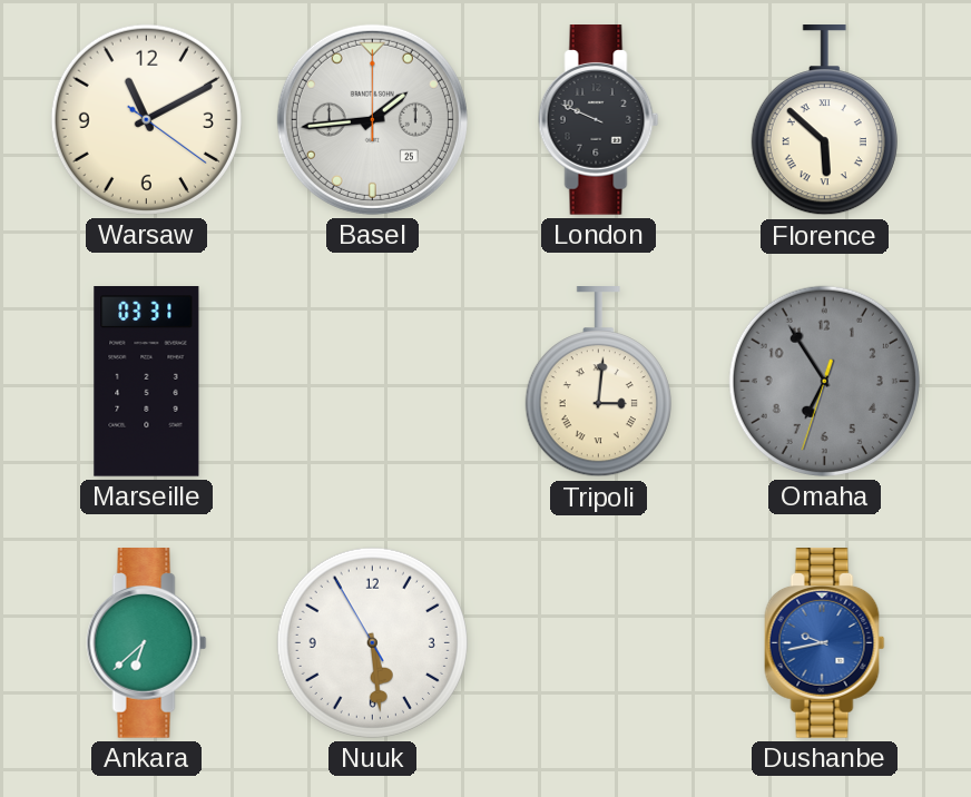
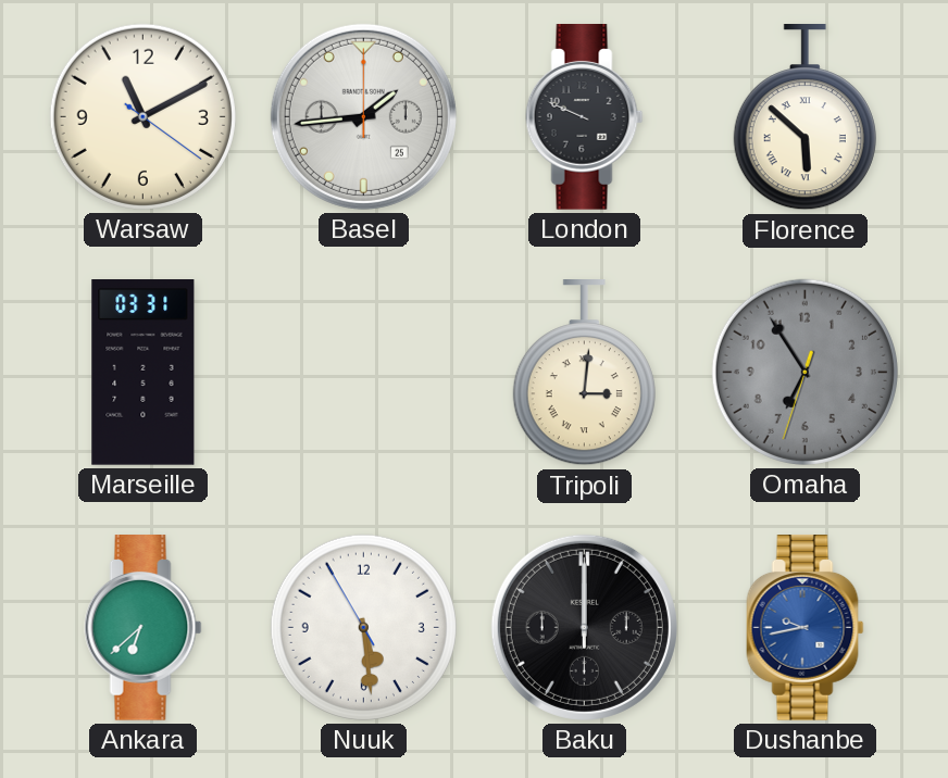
Baku: none -> 12:00
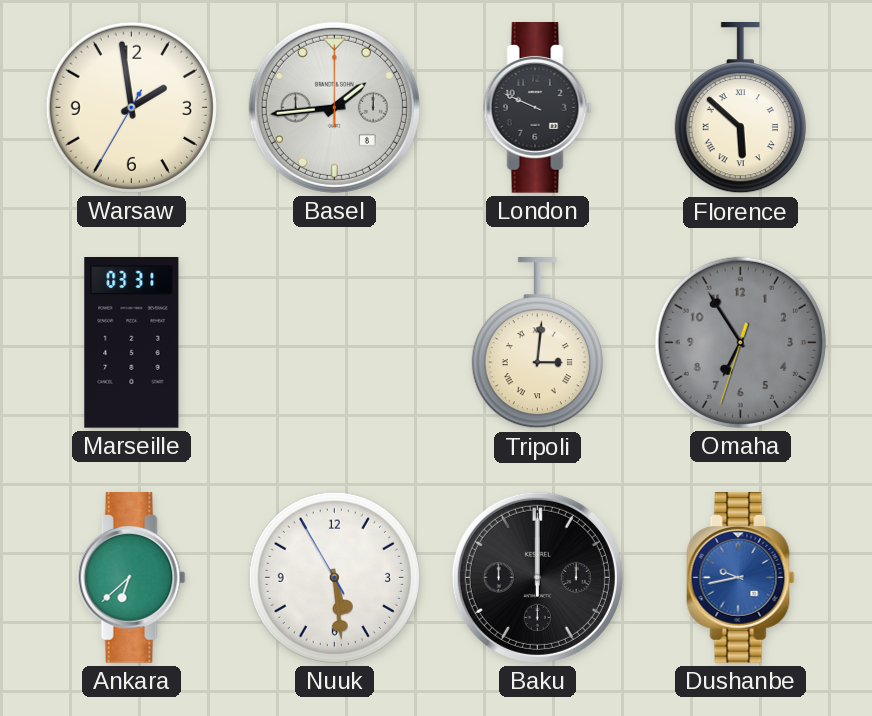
Warsaw: 11:10 -> 1:58
Basel date: 25 -> 8
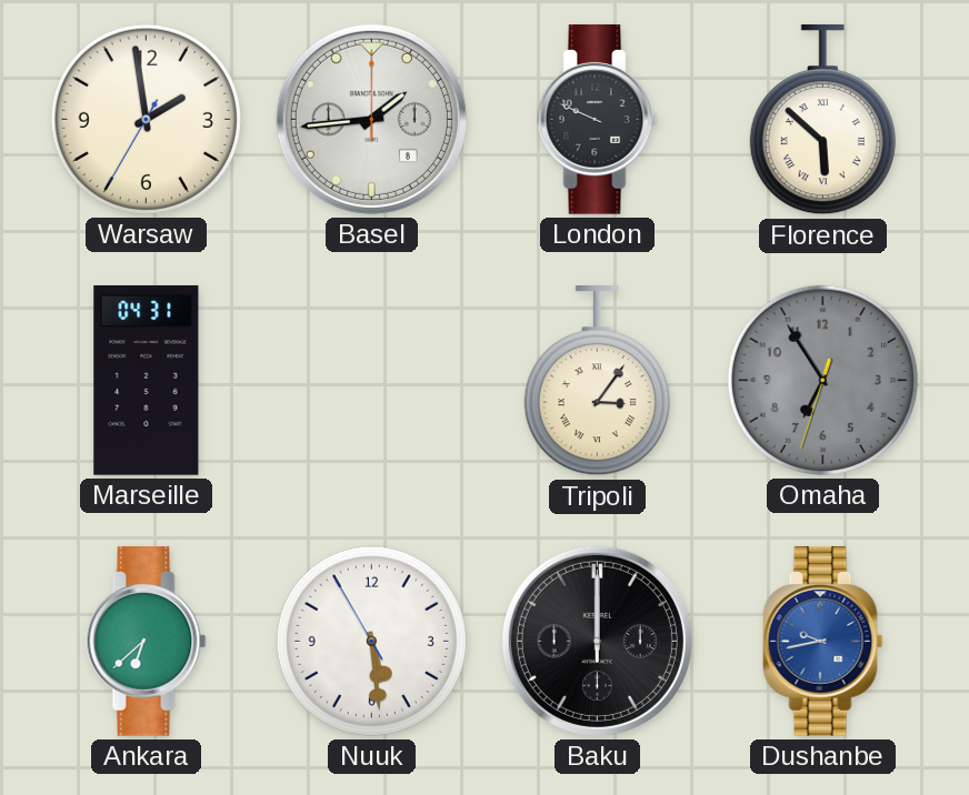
Marseille: 03:31 -> 04:31
Tripoli: 3:01 -> 3:06
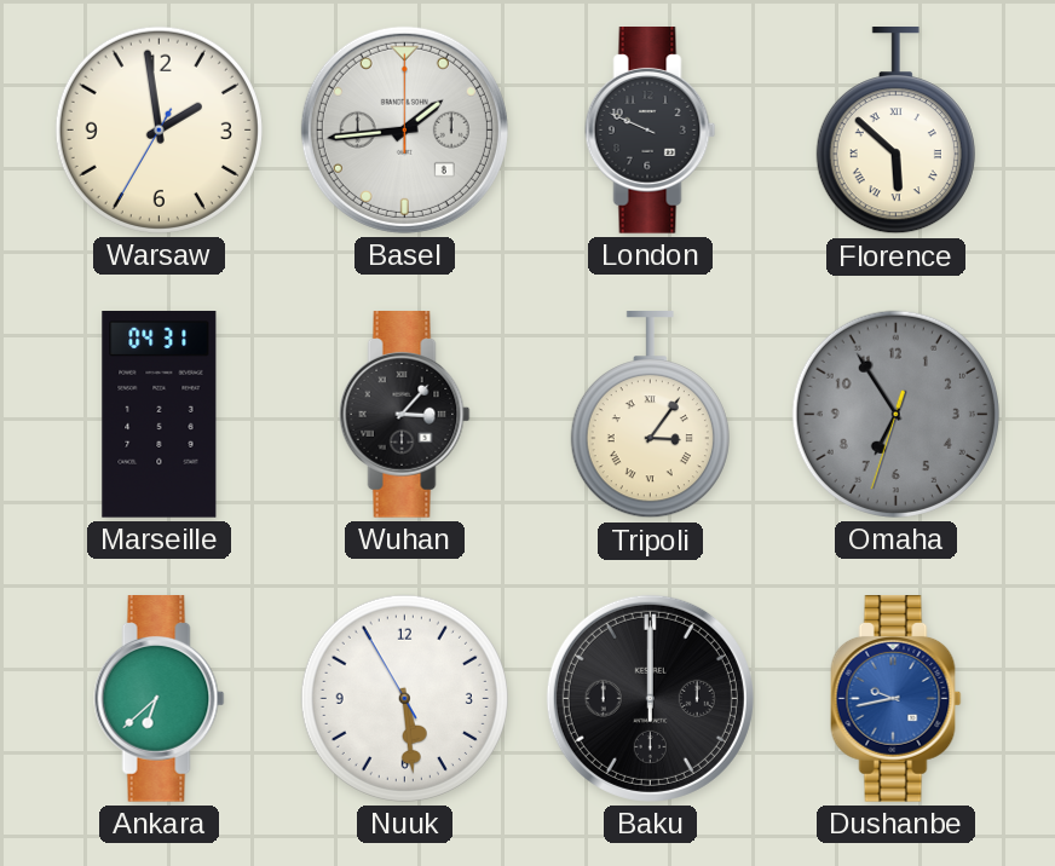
Wuhan: none -> 3:07
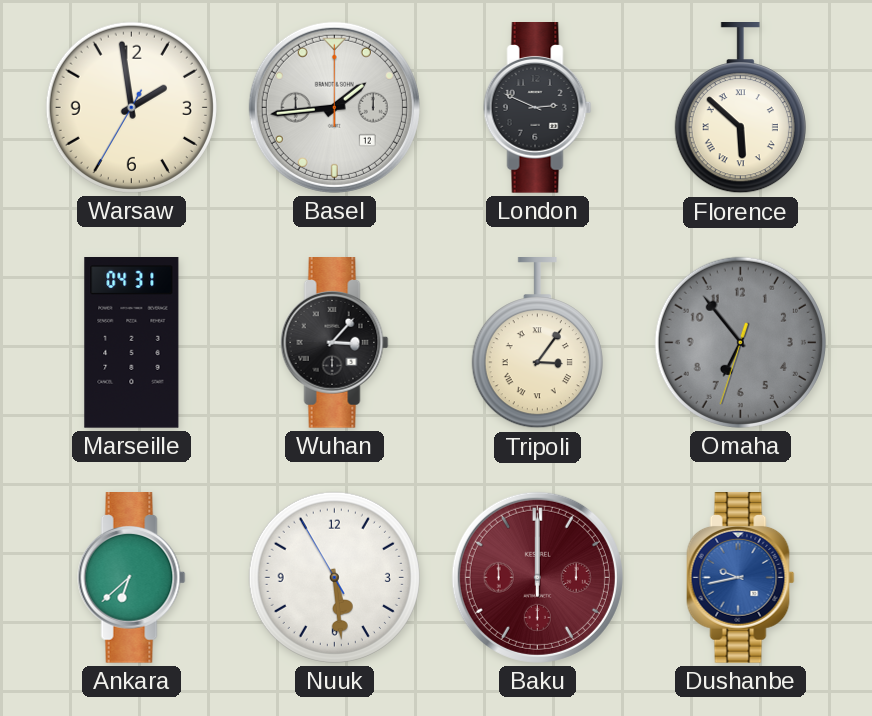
Basel date: 8 -> 12
London: 9:49 -> 2:49
Omaha: 6:54 -> 6:53
Baku dial: black -> burgundy
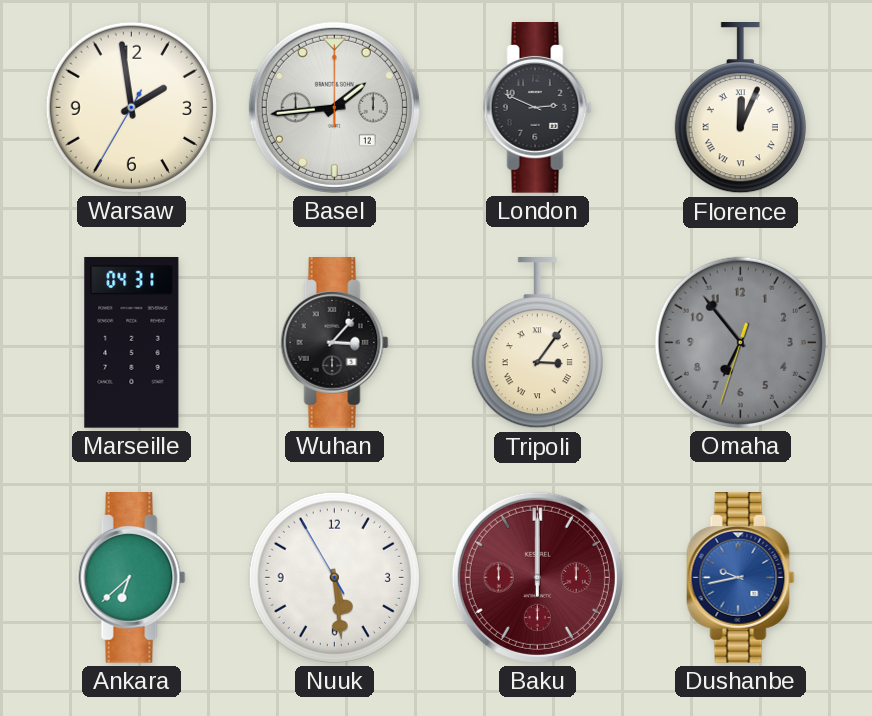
Florence: 5:52 -> 12:04
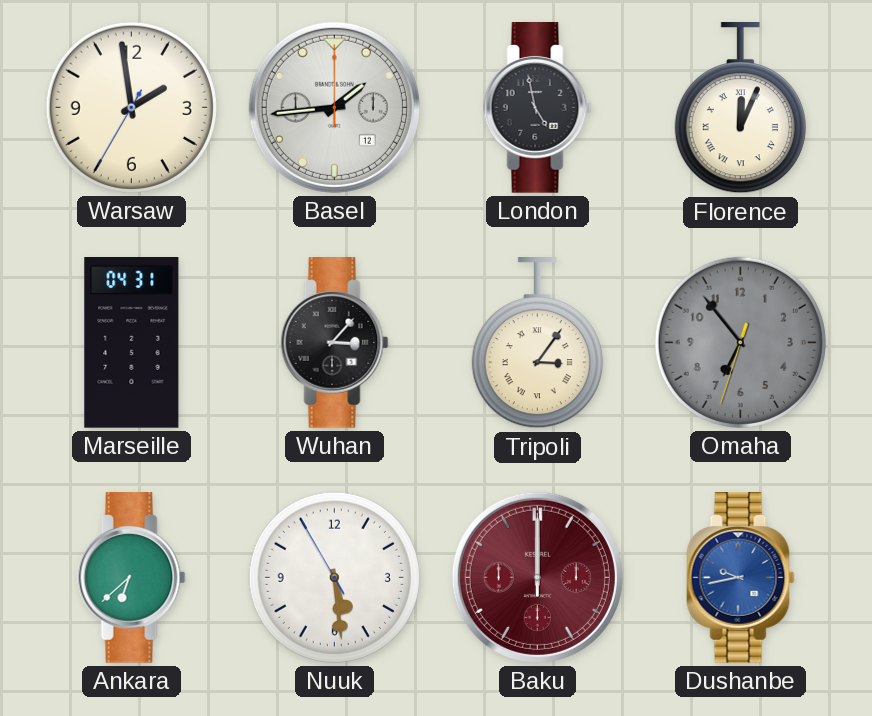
London: 2:49 -> 4:58
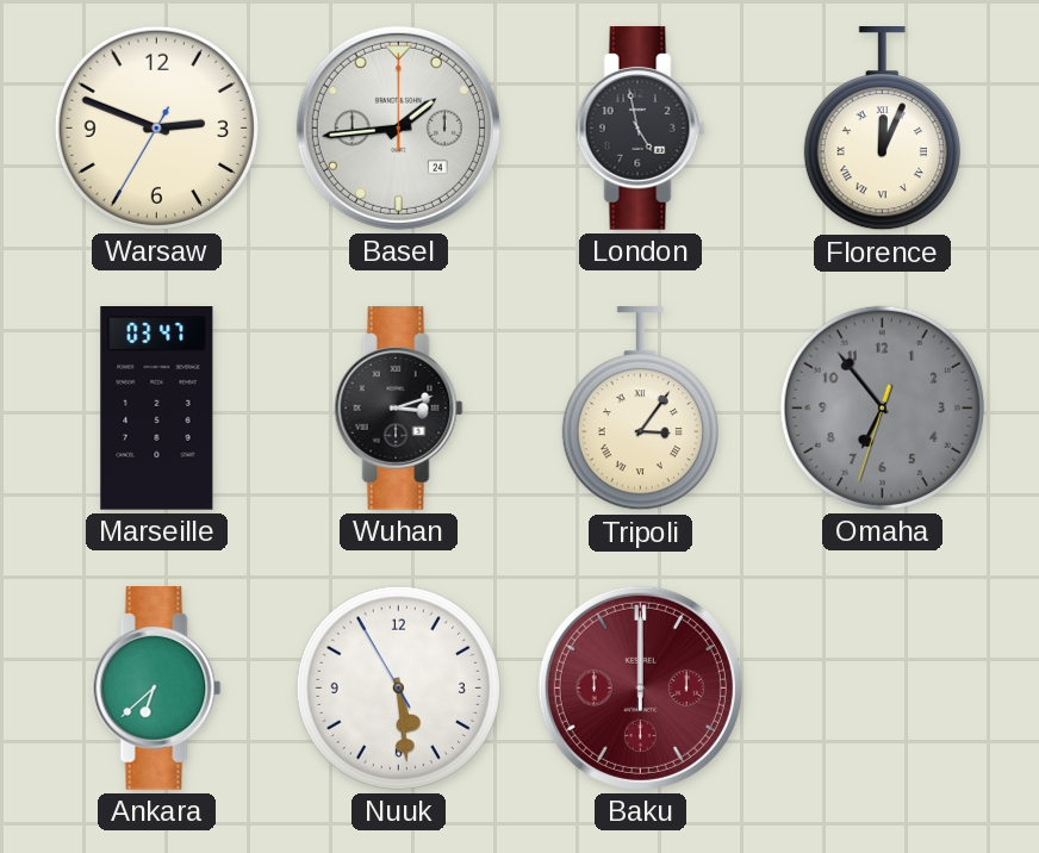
Warsaw: 1:58 -> 2:48
Basel date: 12 -> 24
Marseille: 04:31 -> 03:47
Wuhan: 3:07 -> 3:12
Dushanbe: 9:43 -> none
